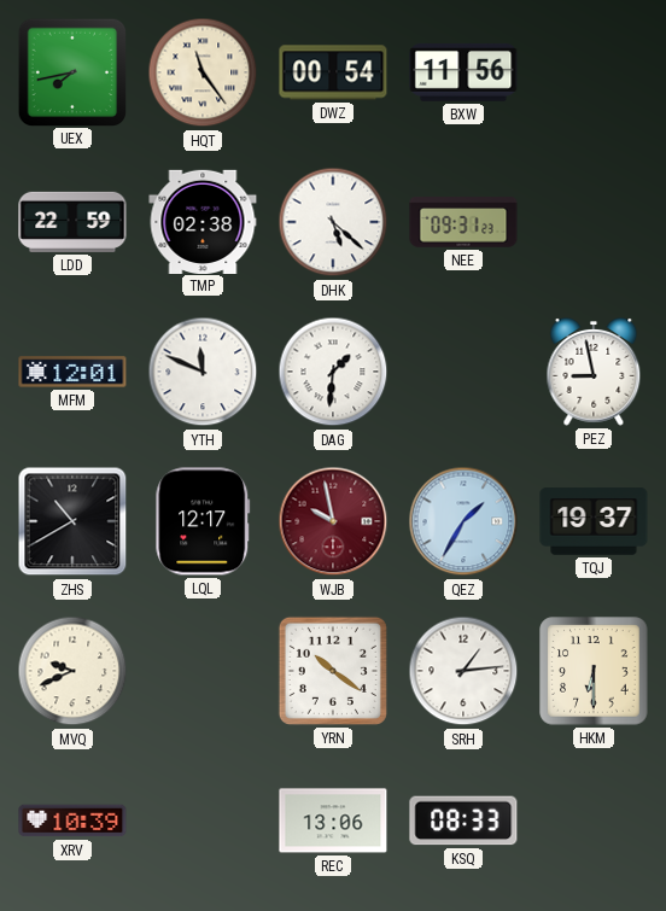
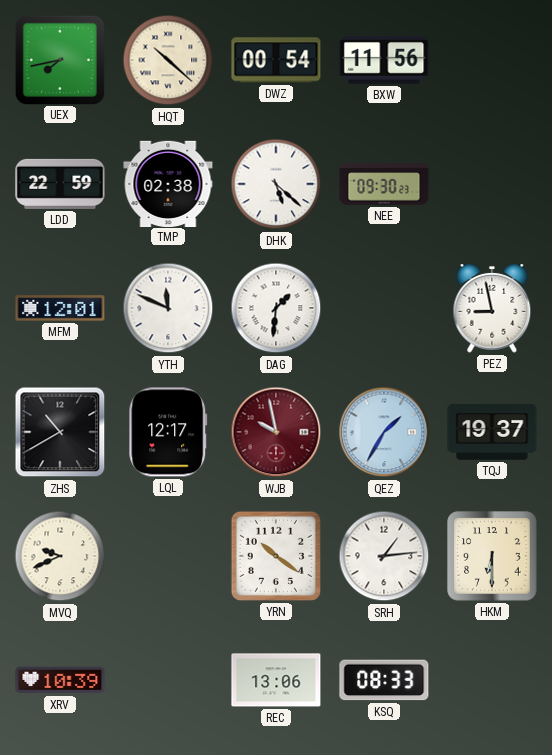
HQT: 11:24 -> 10:22
NEE: 09:31 -> 09:30
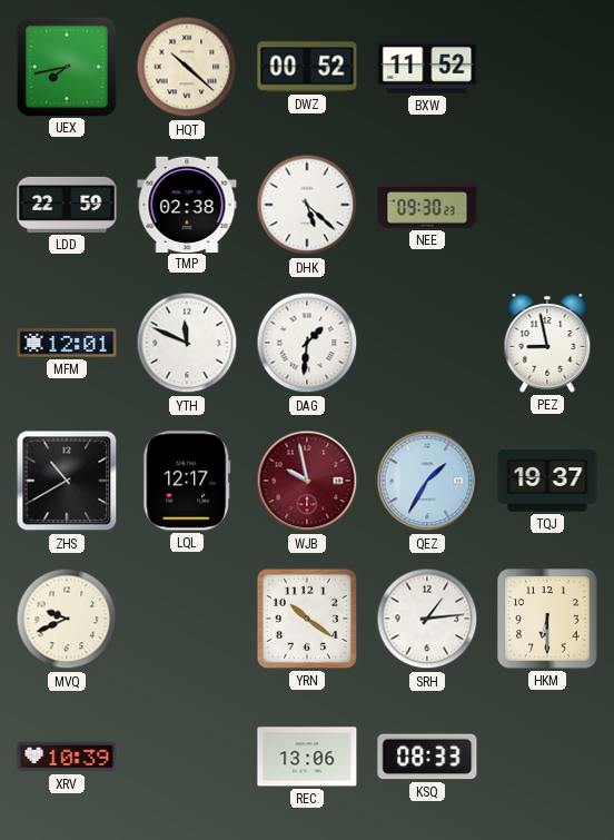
DWZ: 00:54 -> 00:52
BXW: 11:56 -> 11:52
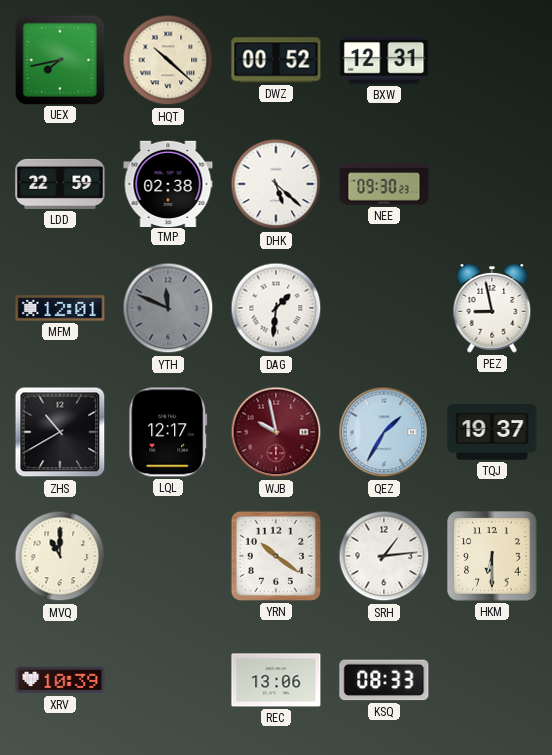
BXW: 11:52 -> 12:31
YTH dial: white -> grey
MVQ: 9:41 -> 11:00
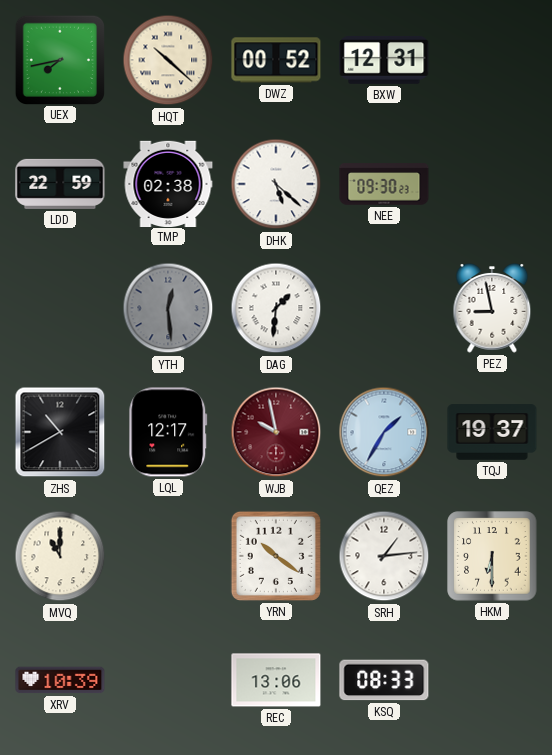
MFM: 12:01 -> none
YTH: 11:49 -> 12:29
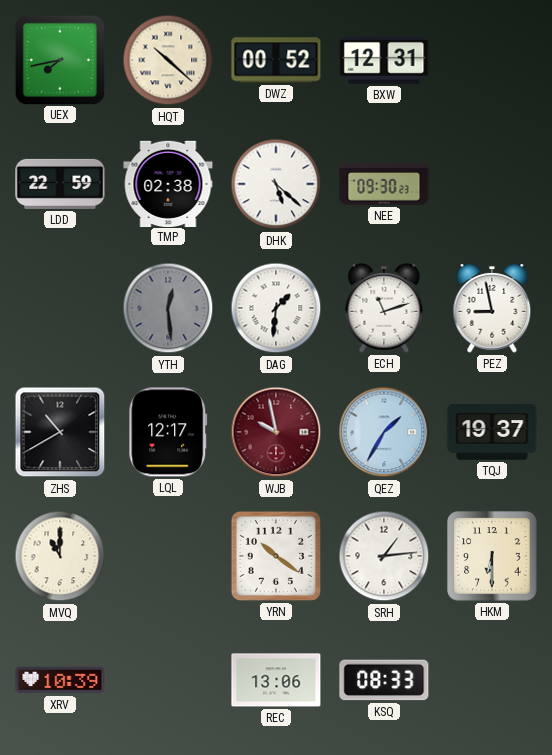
ECH: none -> 11:12
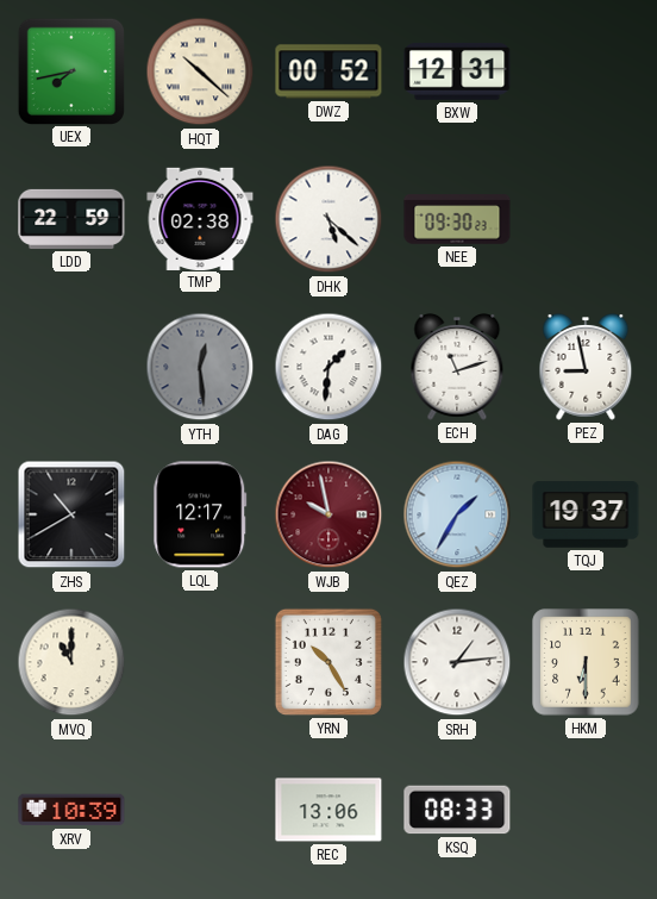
YRN: 10:21 -> 10:25
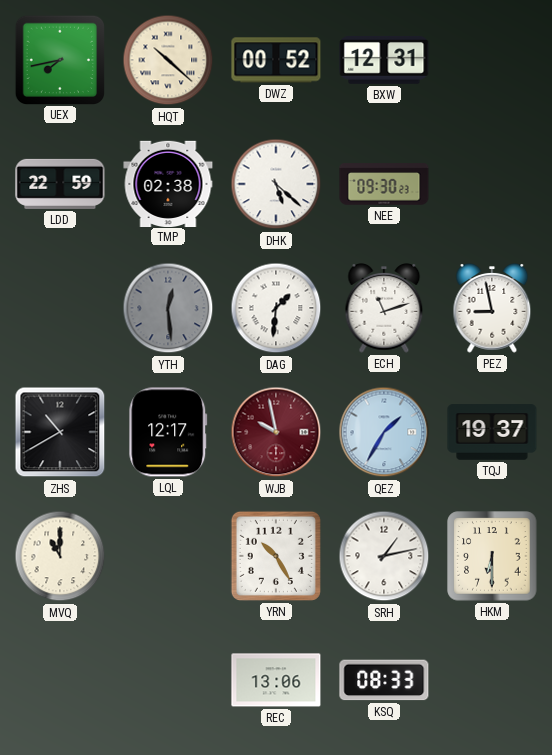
SRH: 1:14 -> 1:13
XRV: 10:39 -> none
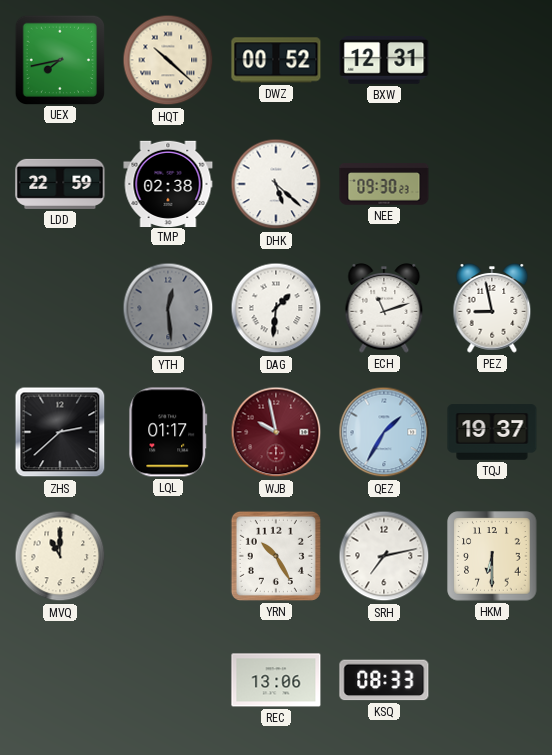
ZHS: 10:40 -> 2:38
LQL: 12:17 -> 01:17
SRH: 1:13 -> 7:13
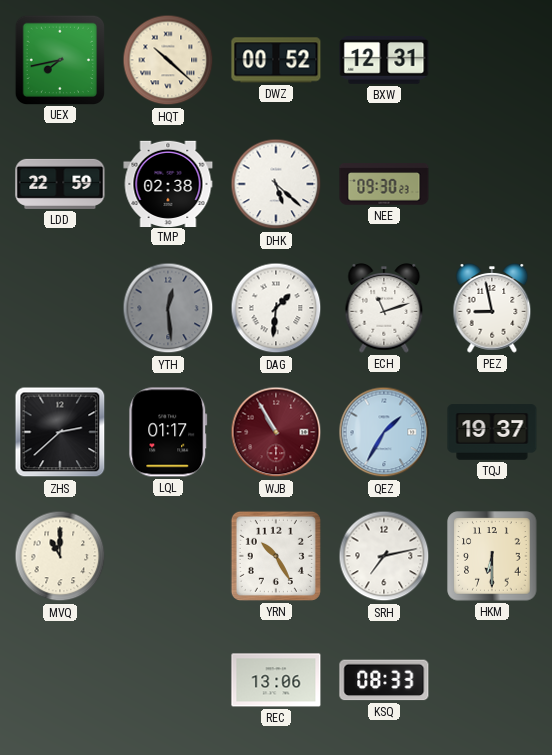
WJB: 9:58 -> 10:55
